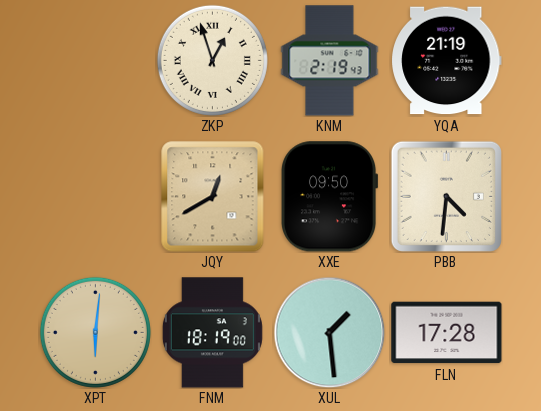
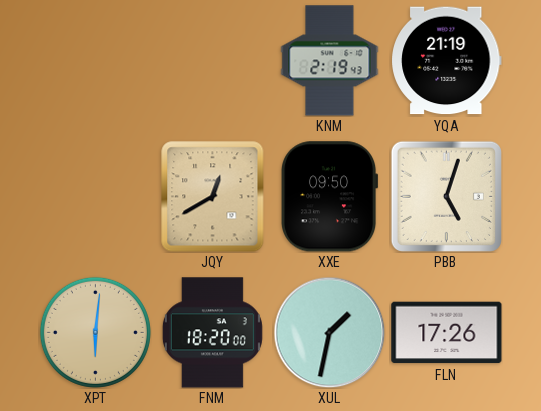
ZKP: 12:57 -> none
PBB: 4:31 -> 5:03
FNM: 18:19 -> 18:20
XUL: 1:29 -> 1:32
FLN: 17:28 -> 17:26
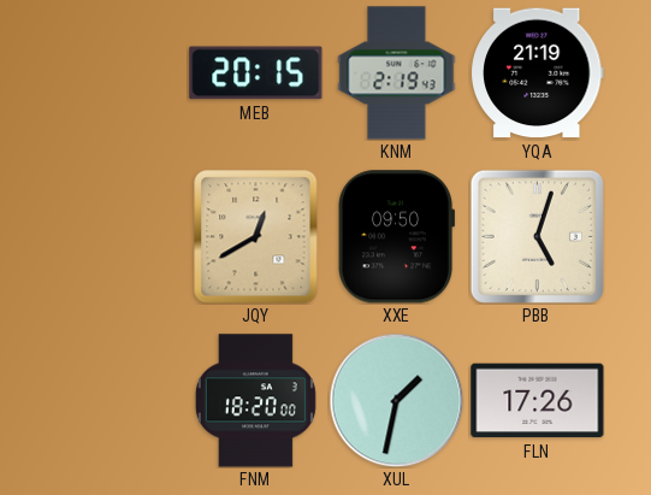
MEB: none -> 20:15
XPT: 6:01 -> none
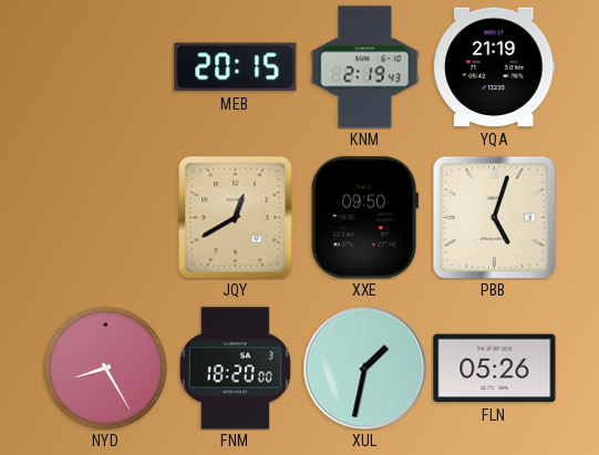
NYD: none -> 8:25
FLN: 17:26 -> 05:26
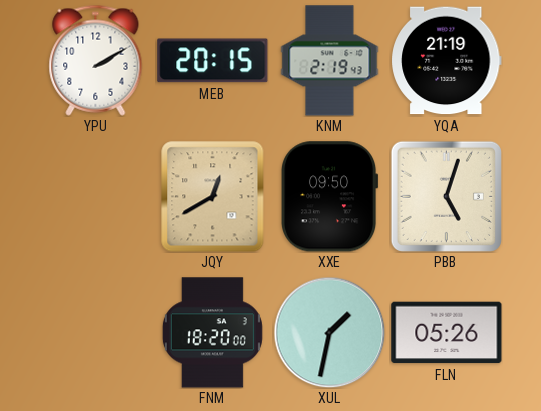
YPU: none -> 2:10
NYD: 8:25 -> none
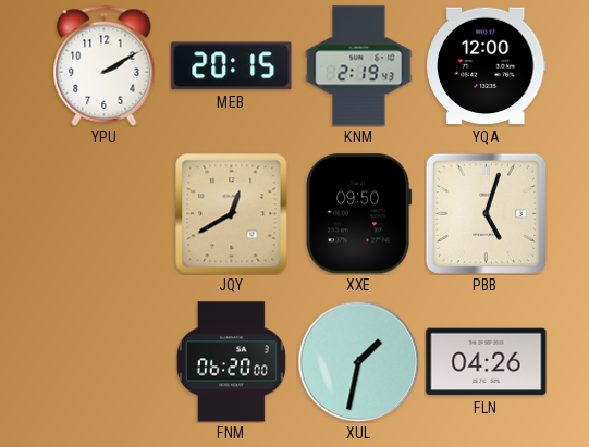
YQA: 21:19 -> 12:00
FNM: 18:20 -> 06:20
FLN: 05:26 -> 04:26
